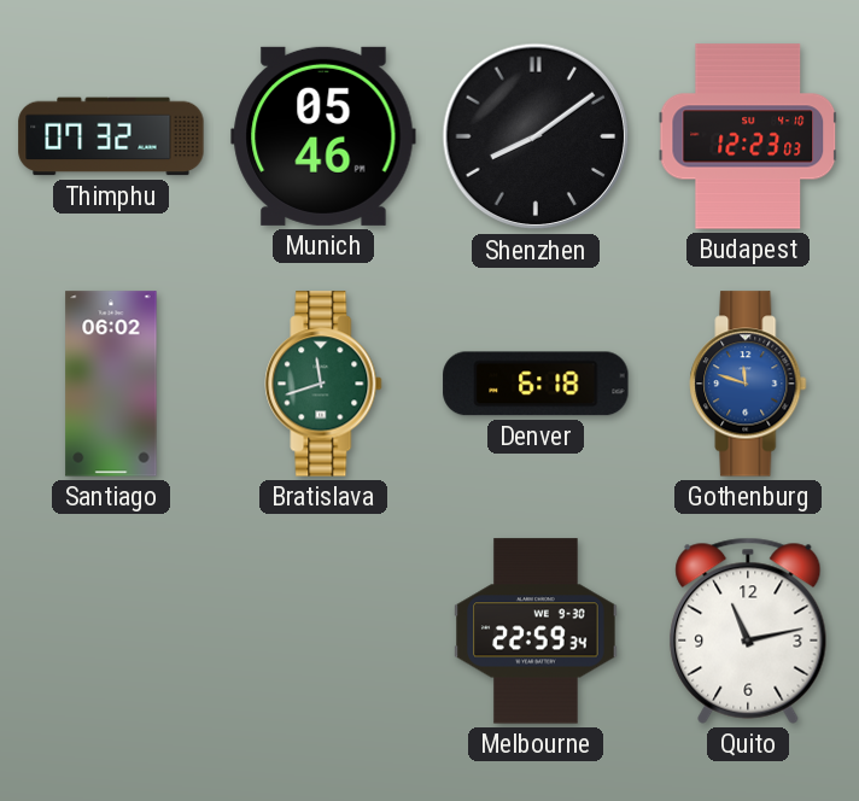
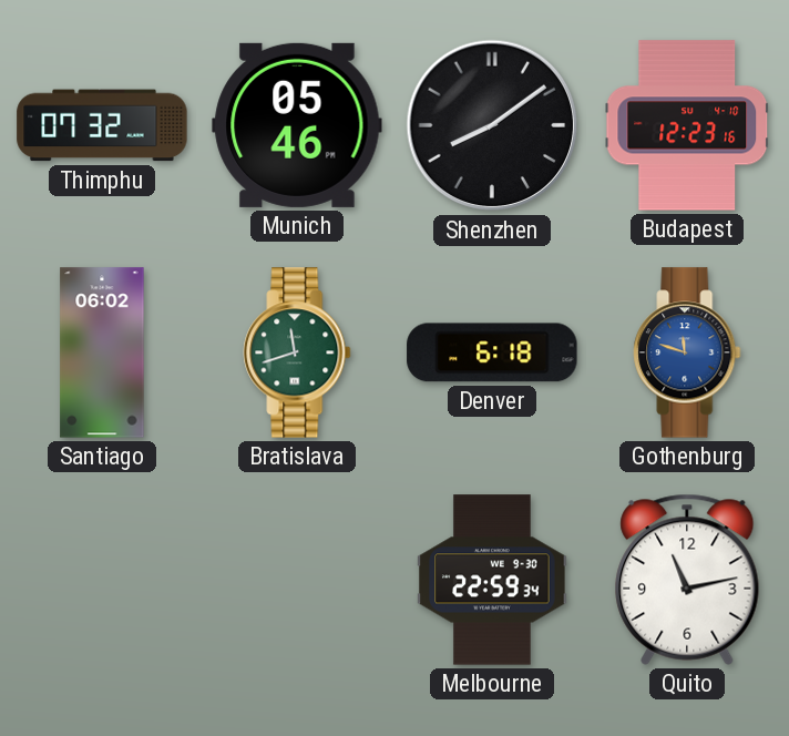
Budapest: 12:23:03 -> 12:23:16
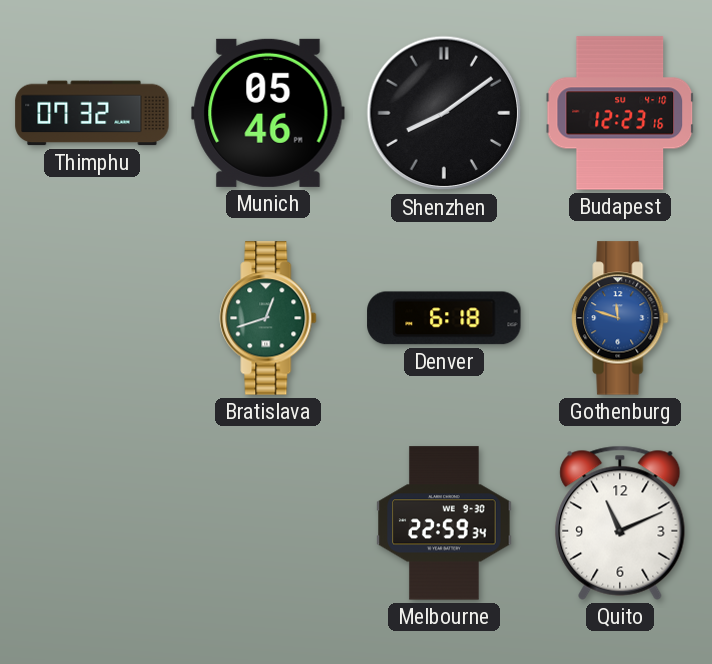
Santiago: 06:02 -> none
Bratislava: 11:42 -> 12:42
Quito: 11:13 -> 11:11
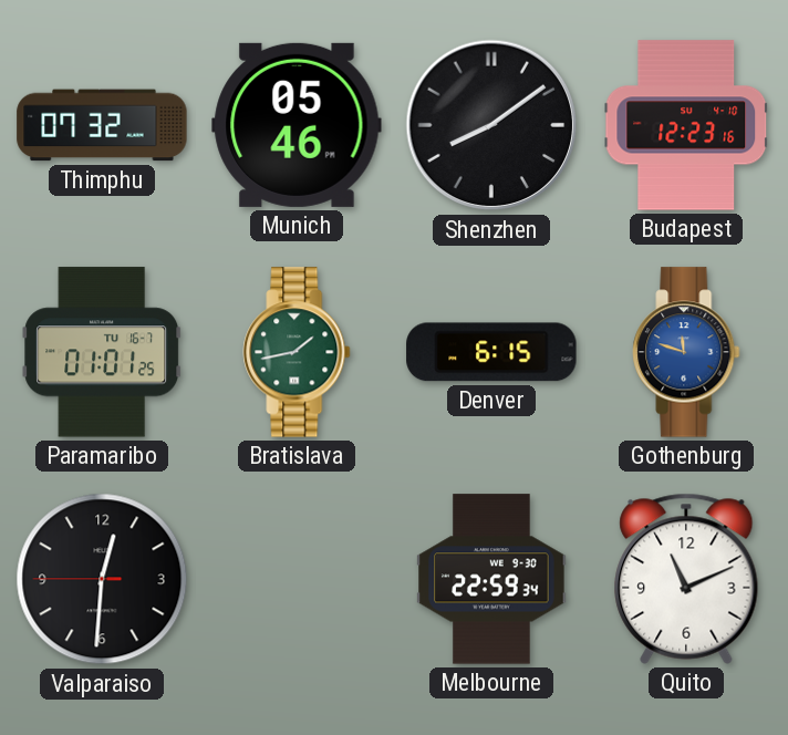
Paramaribo: none -> 01:01
Bratislava: 12:42 -> 1:43
Denver: 6:18 -> 6:15
Valparaiso: none -> 12:30
